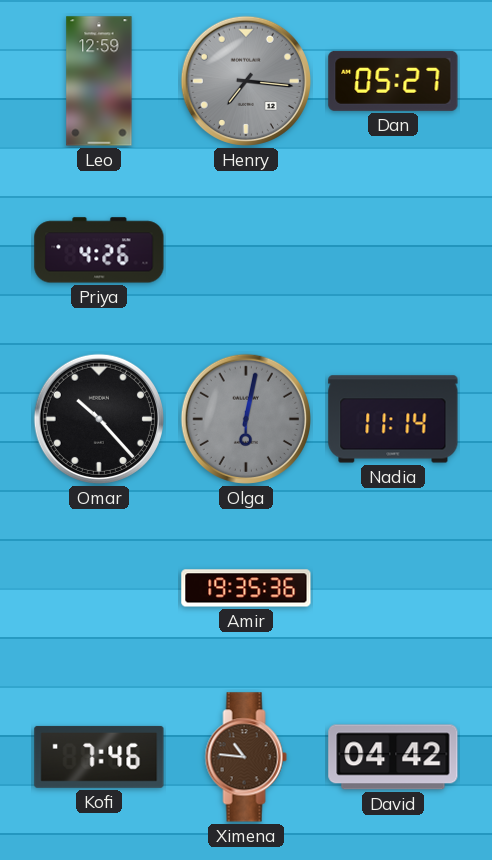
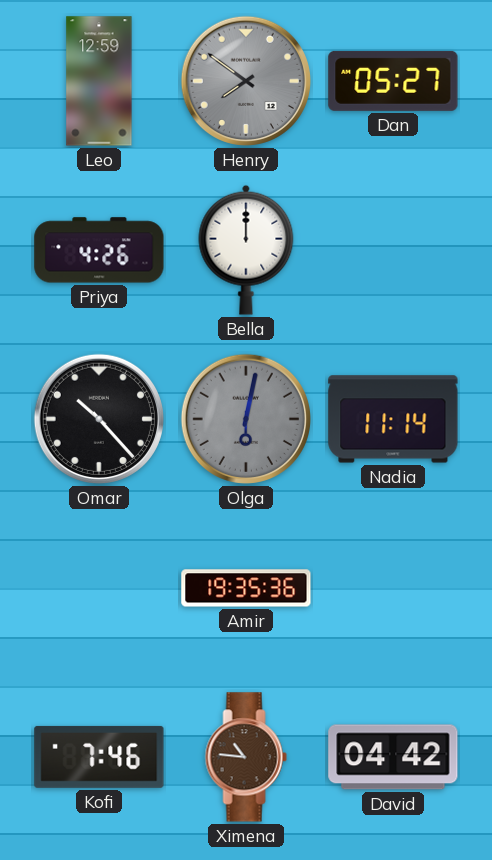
Henry: 7:16 -> 7:51
Bella: none -> 12:00
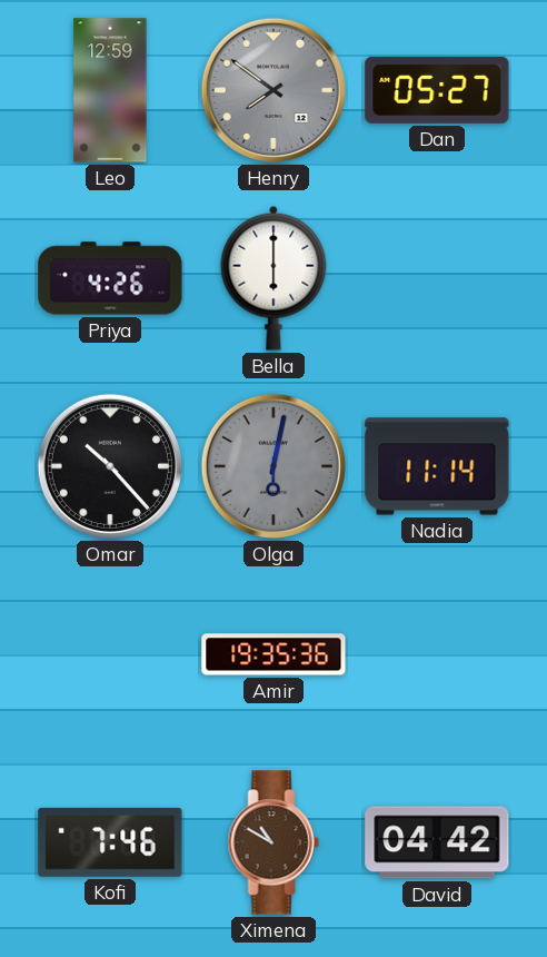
Bella: 12:00 -> 6:00
Ximena: 10:46 -> 10:50
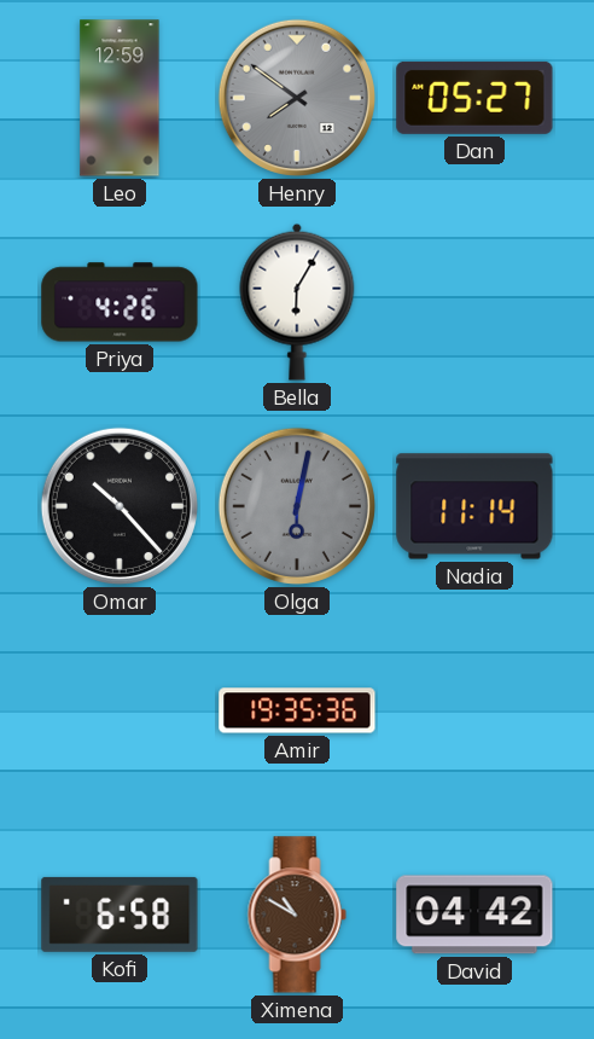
Bella: 6:00 -> 6:05
Kofi: 7:46 -> 6:58
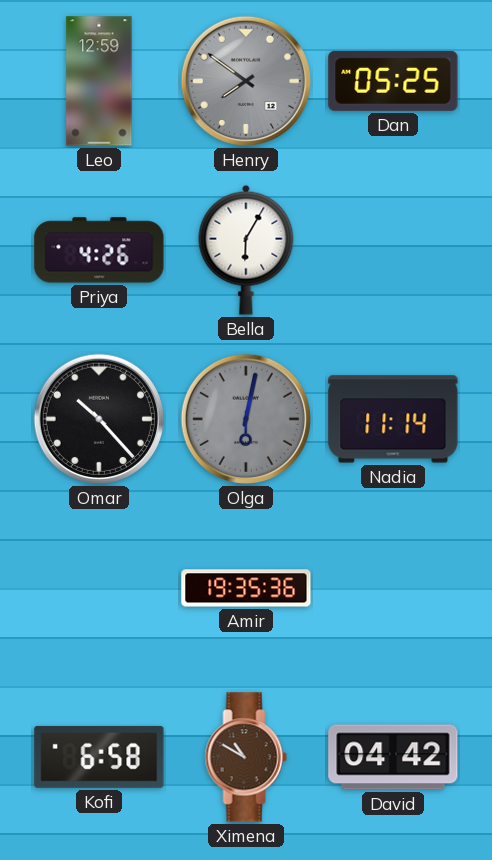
Dan: 05:27 -> 05:25
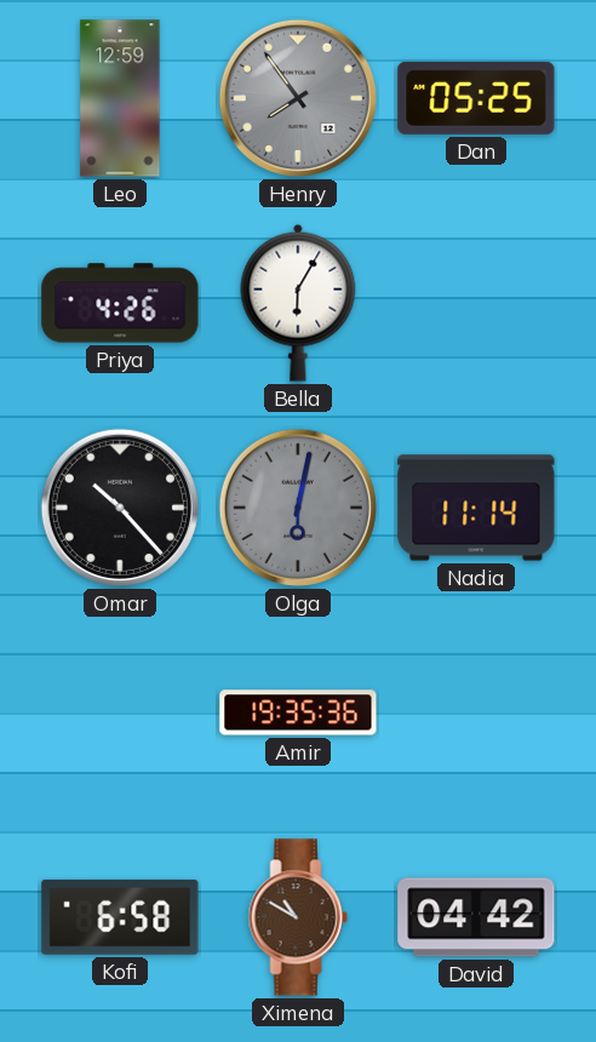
Henry: 7:51 -> 7:54
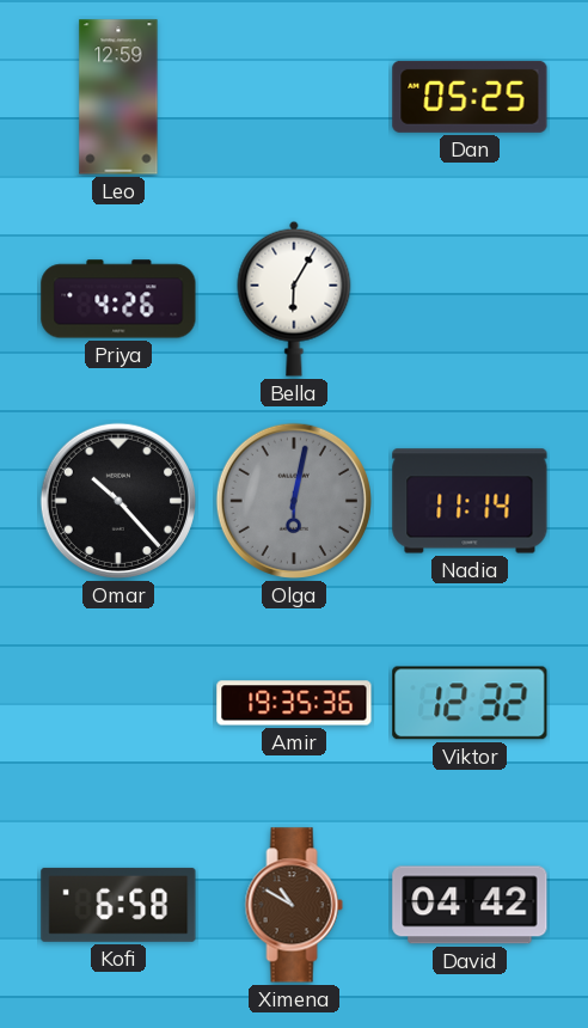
Henry: 7:54 -> none
Viktor: none -> 12:32
